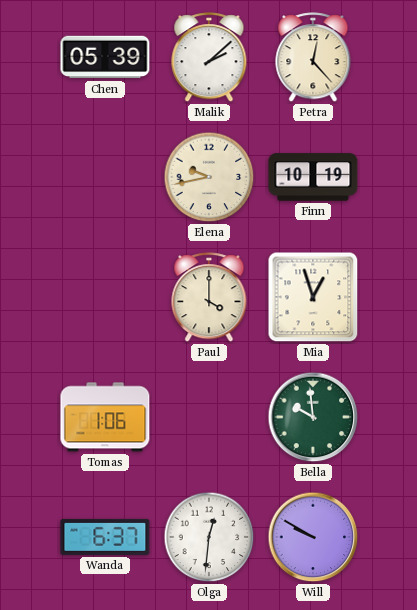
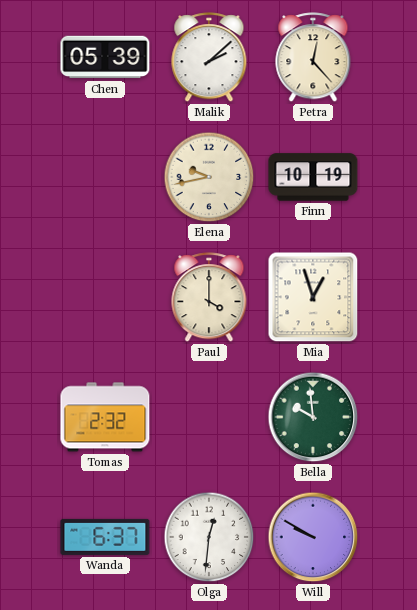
Tomas: 1:06 -> 2:32
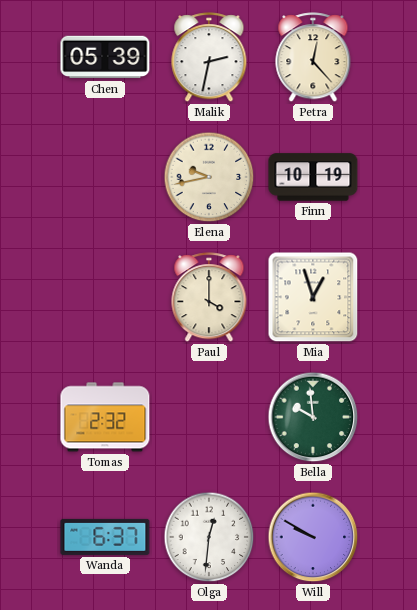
Malik: 2:08 -> 2:32
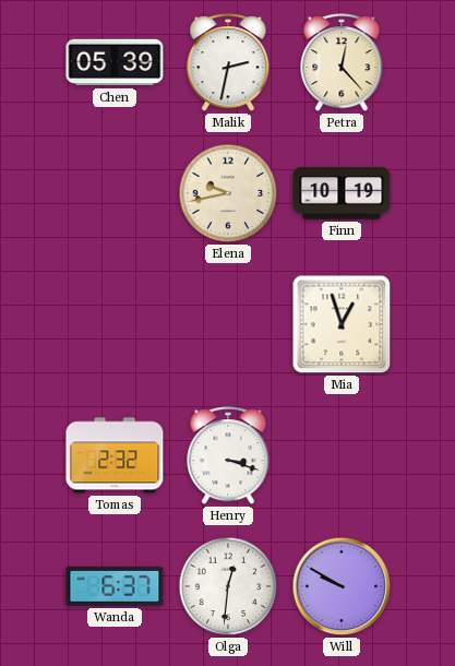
Paul: 4:00 -> none
Henry: none -> 3:18
Bella: 9:59 -> none
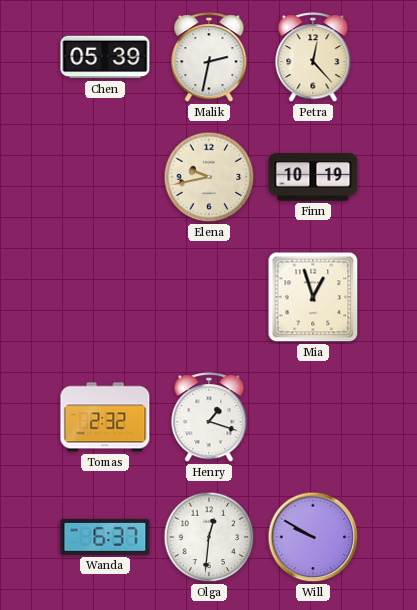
Henry: 3:18 -> 1:18
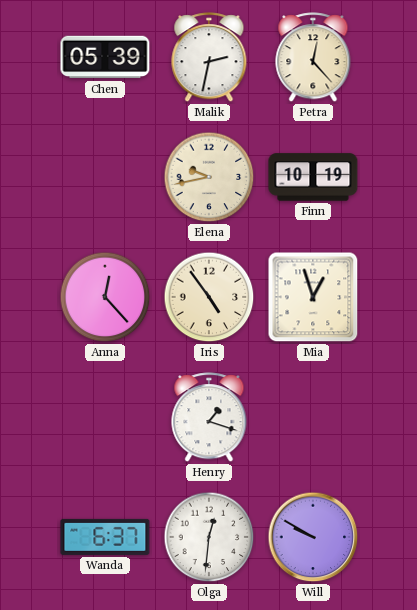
Anna: none -> 12:23
Iris: none -> 4:54
Tomas: 2:32 -> none
